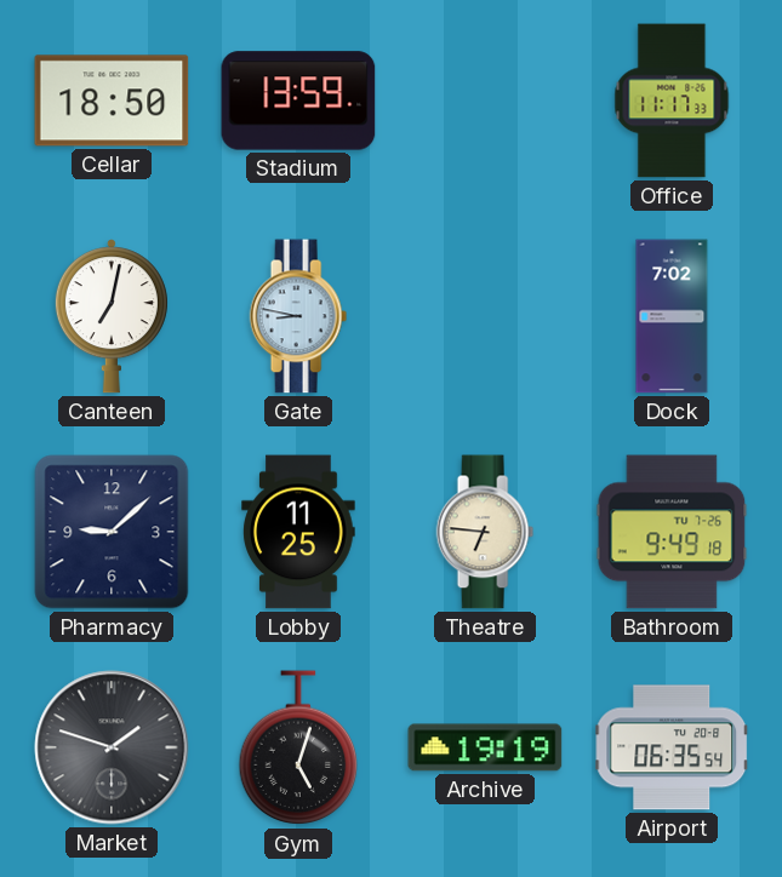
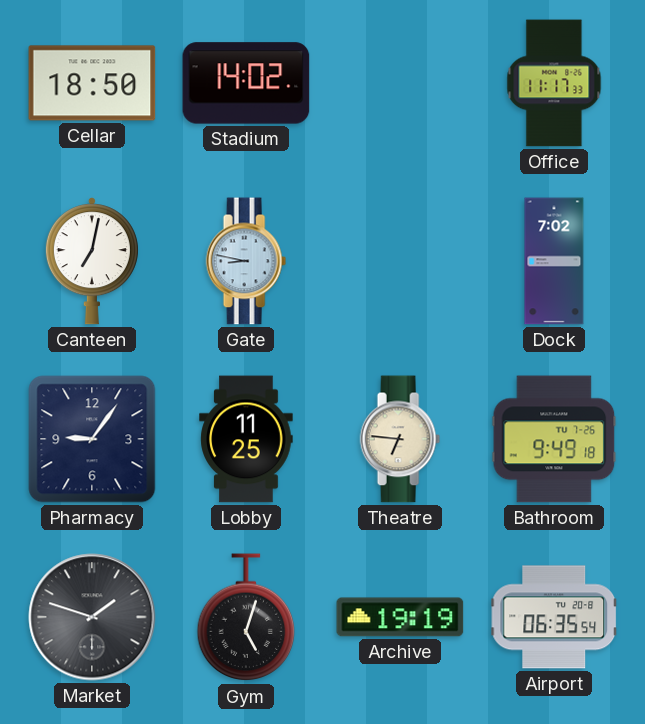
Stadium: 13:59 -> 14:02
Pharmacy: 9:08 -> 9:06
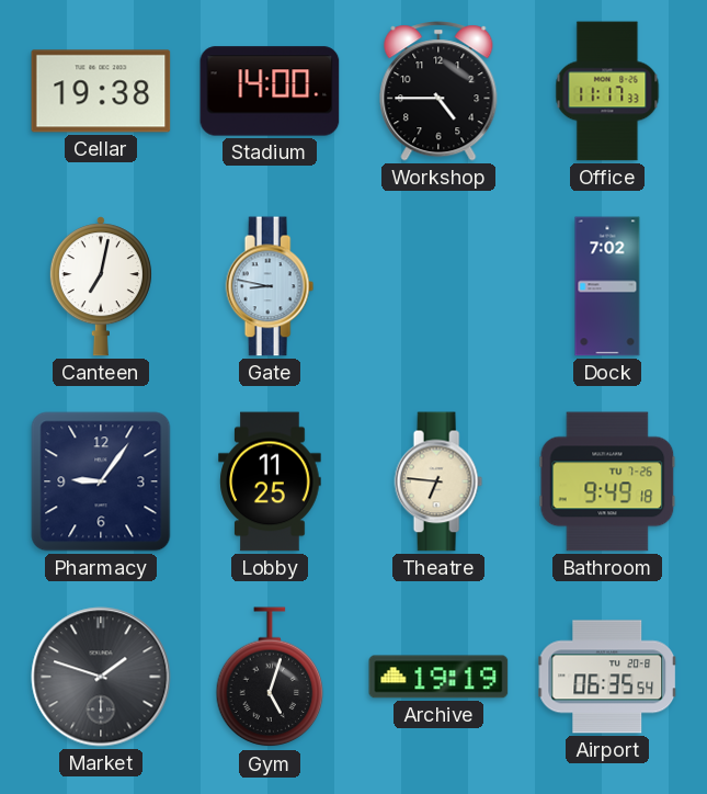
Cellar: 18:50 -> 19:38
Stadium: 14:02 -> 14:00
Workshop: none -> 4:45
